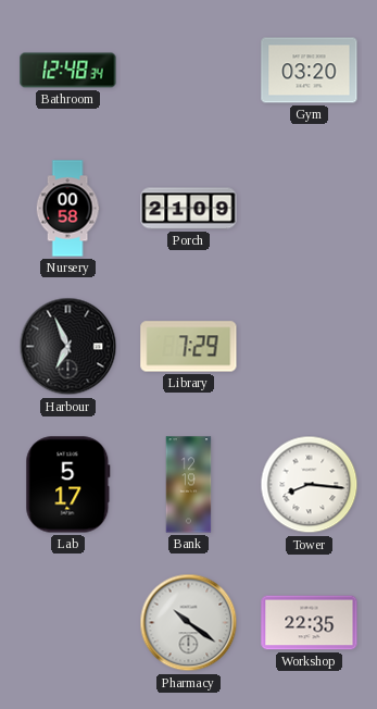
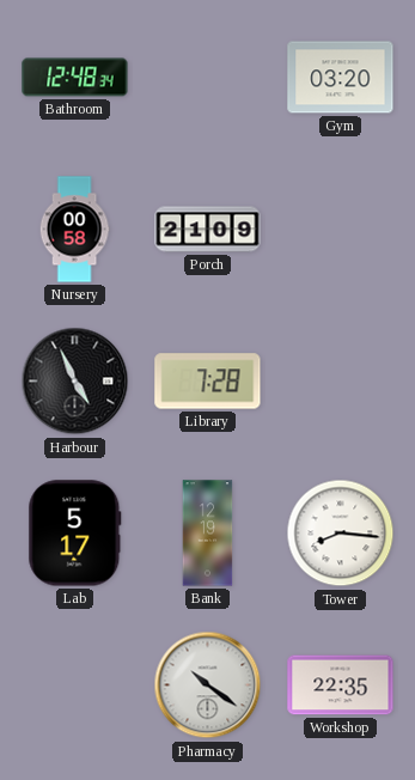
Harbour: 6:56 -> 4:56
Library: 7:29 -> 7:28
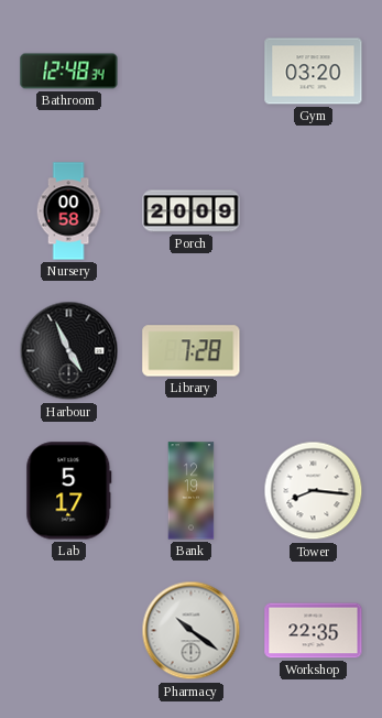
Porch: 21:09 -> 20:09
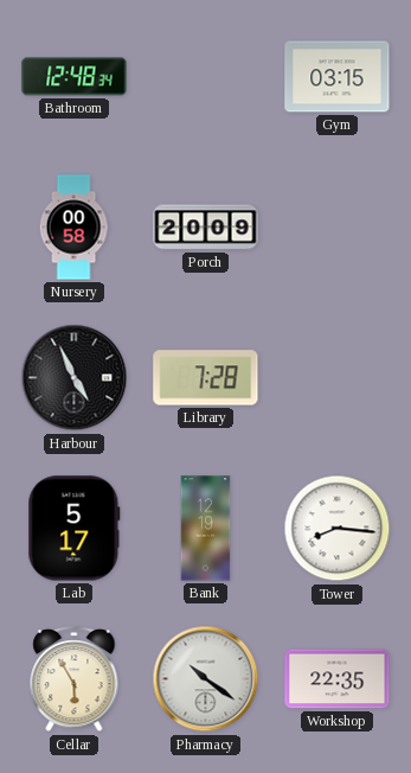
Gym: 03:20 -> 03:15
Cellar: none -> 5:55
